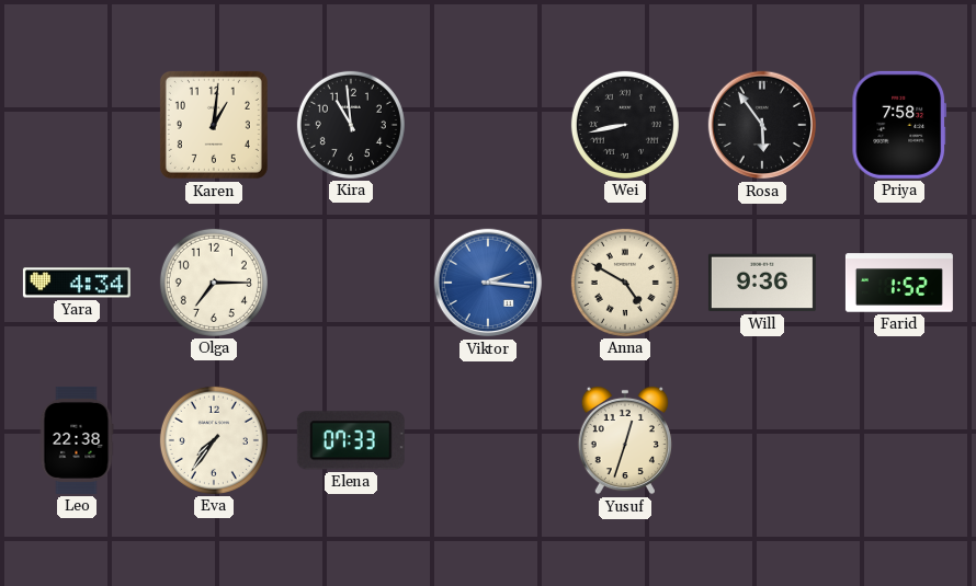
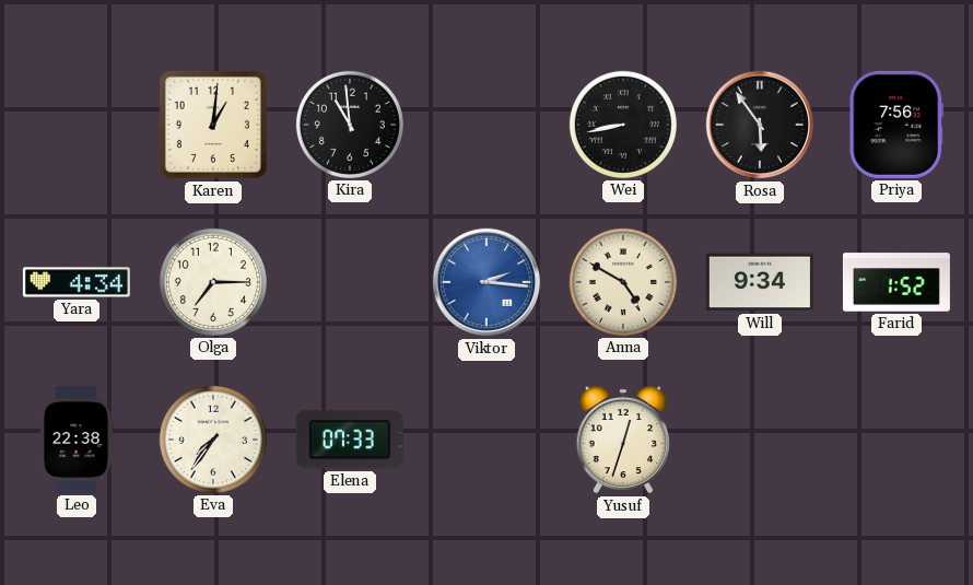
Priya: 7:58 -> 7:56
Will: 9:36 -> 9:34
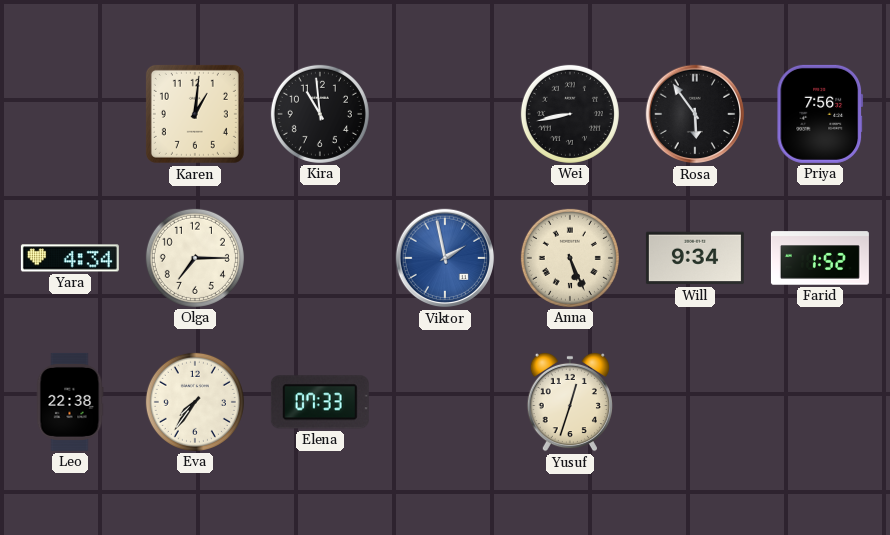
Viktor: 2:16 -> 1:58
Anna: 4:50 -> 5:26
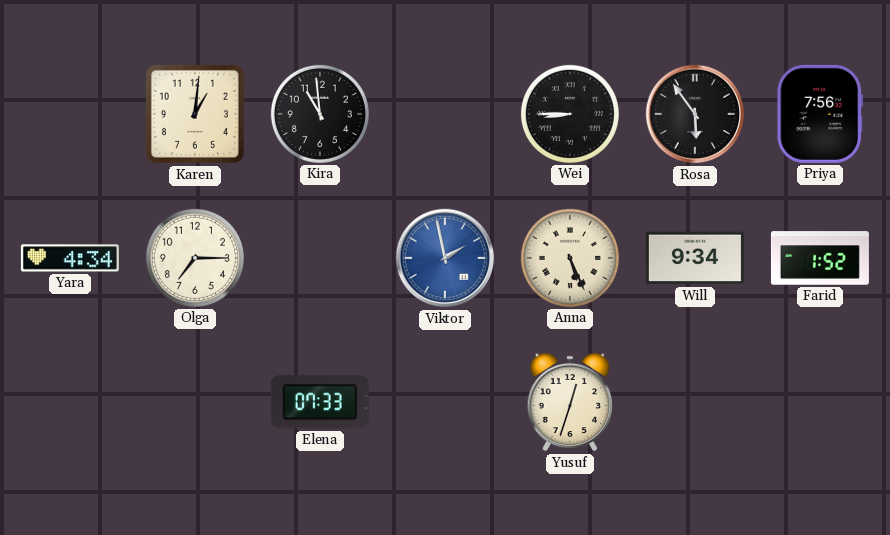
Wei: 8:43 -> 8:45
Leo: 22:38 -> none
Eva: 7:36 -> none
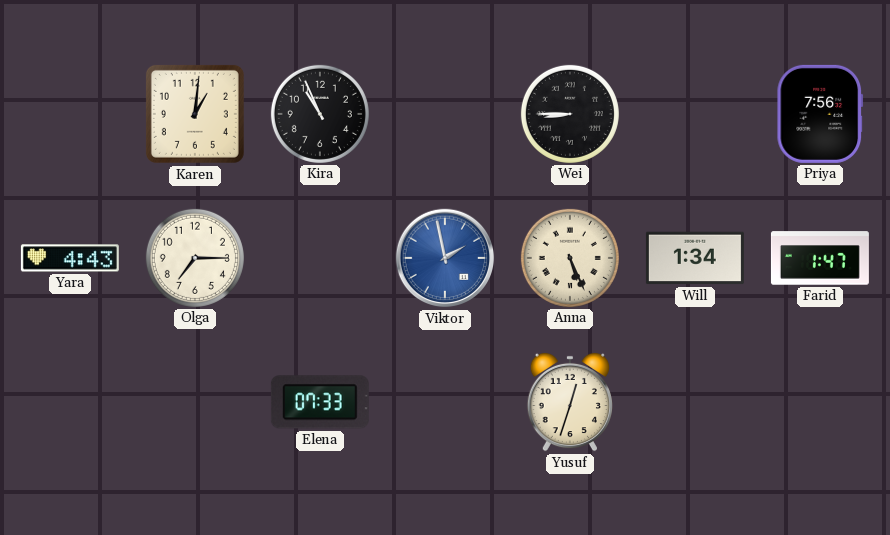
Kira: 10:59 -> 10:56
Rosa: 5:54 -> none
Yara: 4:34 -> 4:43
Will: 9:34 -> 1:34
Farid: 1:52 -> 1:47
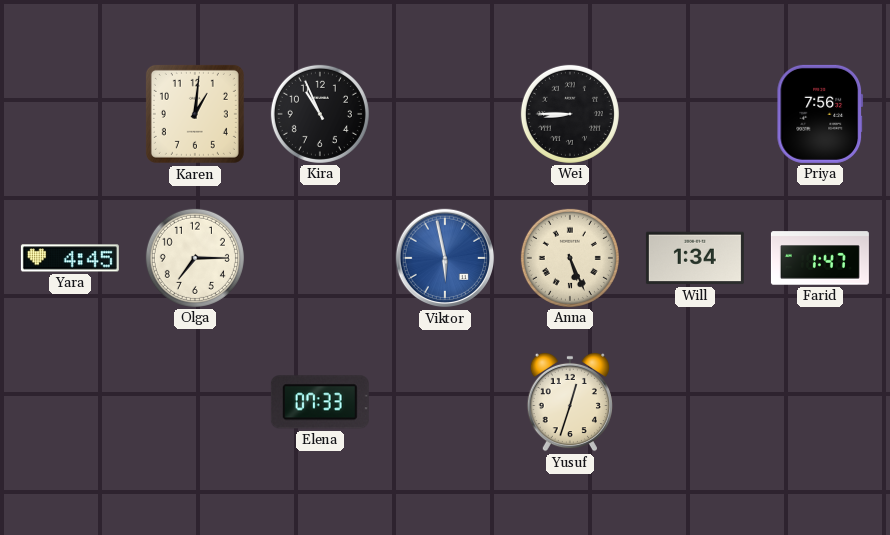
Yara: 4:43 -> 4:45
Viktor: 1:58 -> 5:58
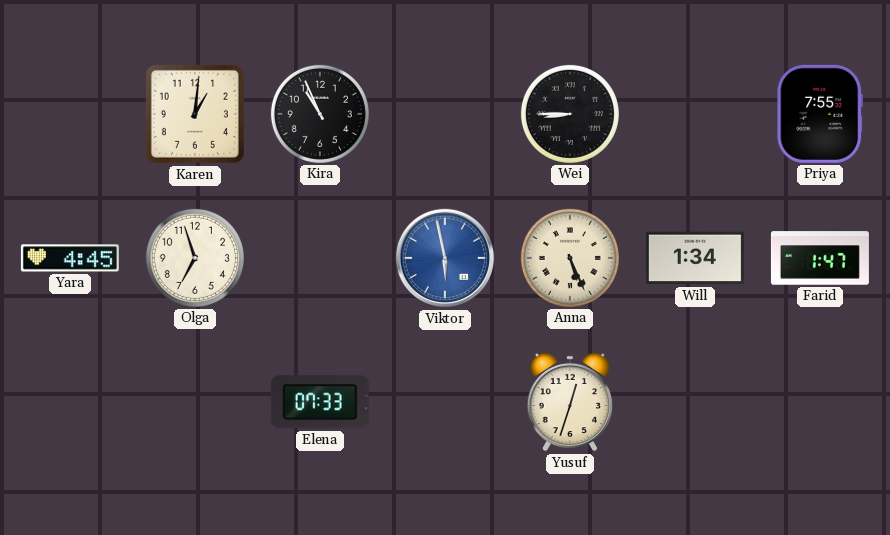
Priya: 7:56 -> 7:55
Olga: 7:15 -> 6:57
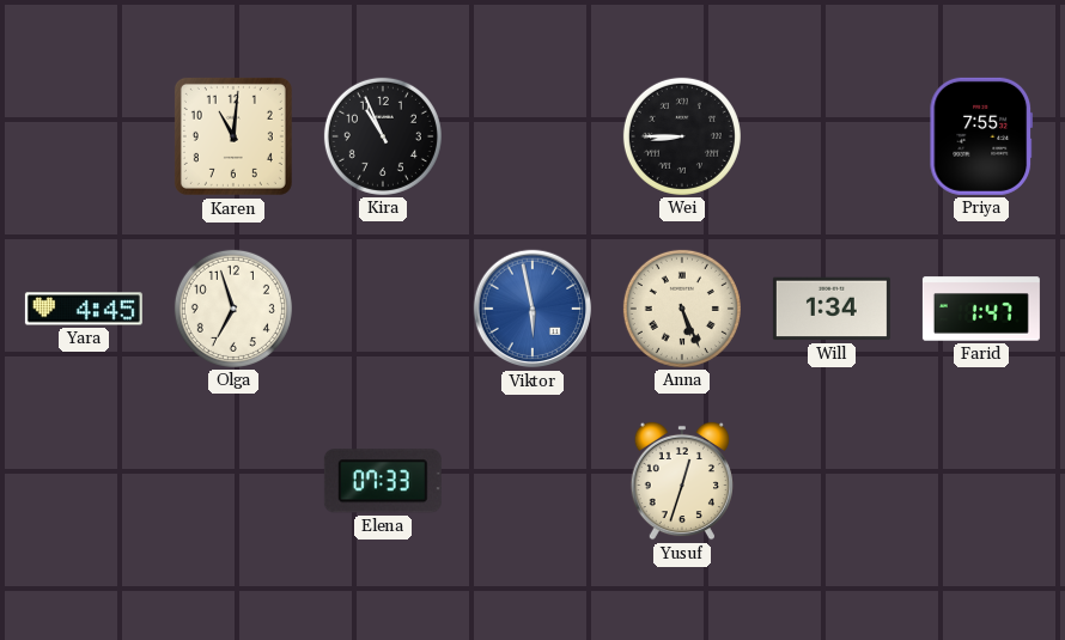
Karen: 1:01 -> 11:01
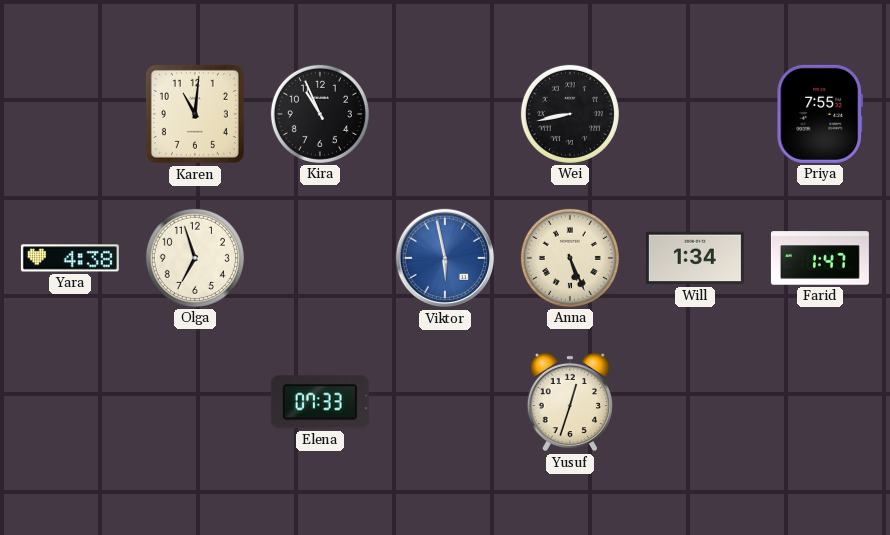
Wei: 8:45 -> 8:43
Yara: 4:45 -> 4:38
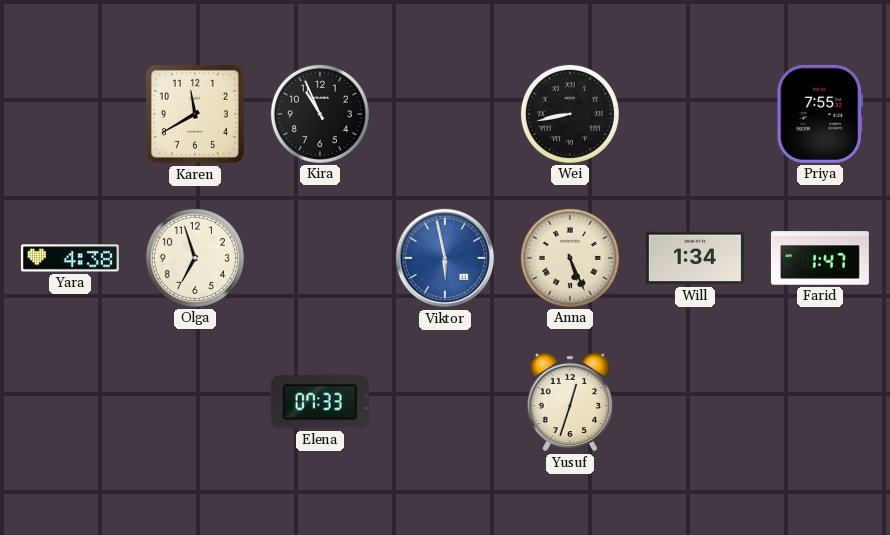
Karen: 11:01 -> 11:40
